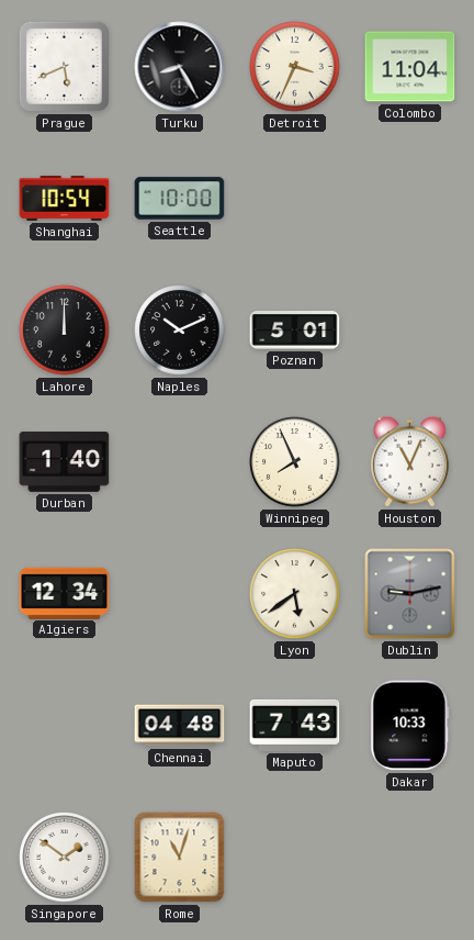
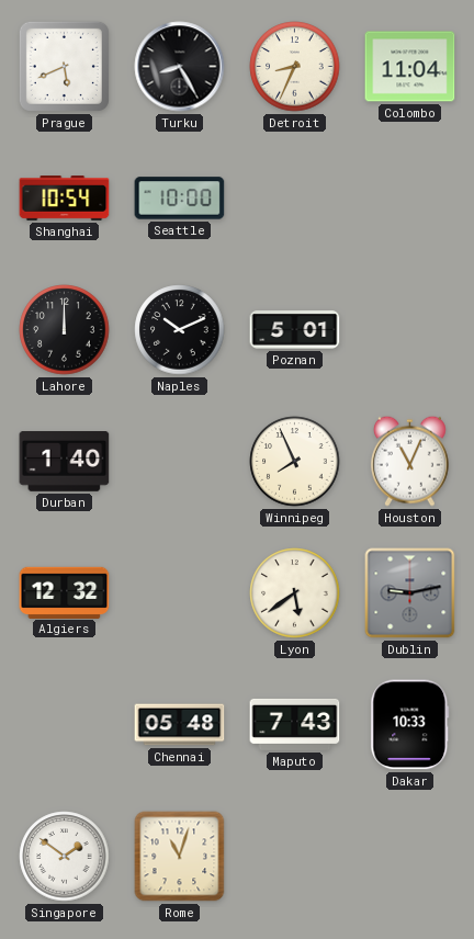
Detroit: 3:34 -> 8:34
Algiers: 12:34 -> 12:32
Chennai: 04:48 -> 05:48
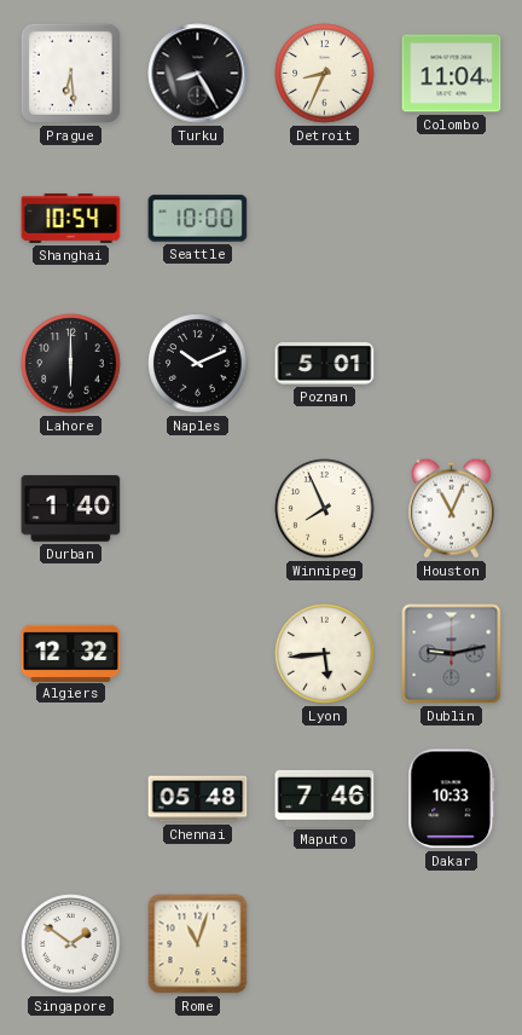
Prague: 5:41 -> 6:29
Lahore: 12:00 -> 6:00
Lyon: 5:39 -> 5:44
Maputo: 7:43 -> 7:46
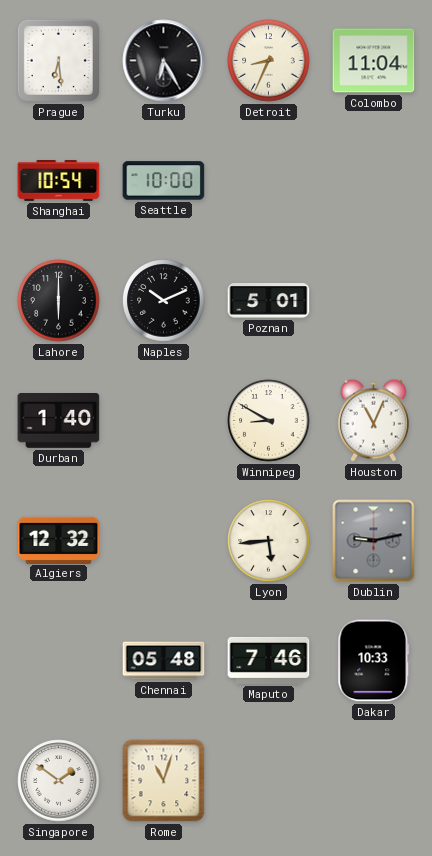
Turku: 8:25 -> 6:25
Winnipeg: 7:56 -> 8:50
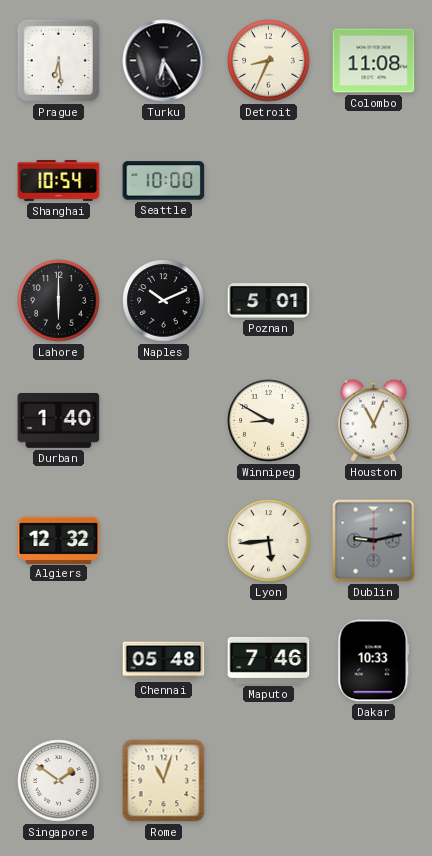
Colombo: 11:04 -> 11:08
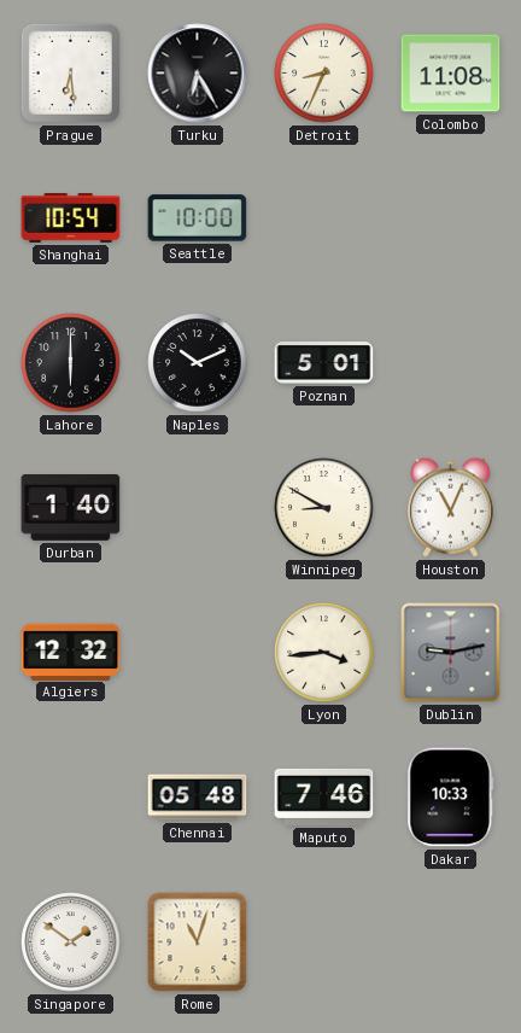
Lyon: 5:44 -> 3:44
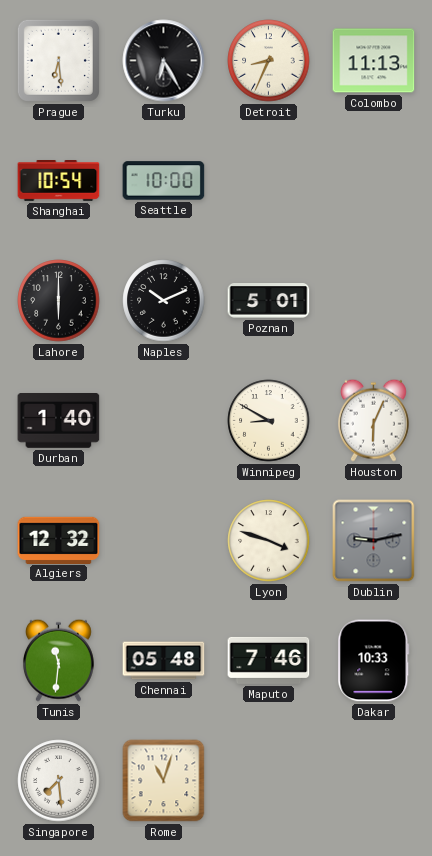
Colombo: 11:08 -> 11:13
Houston: 11:04 -> 6:04
Lyon: 3:44 -> 3:48
Tunis: none -> 11:31
Singapore: 1:51 -> 7:29
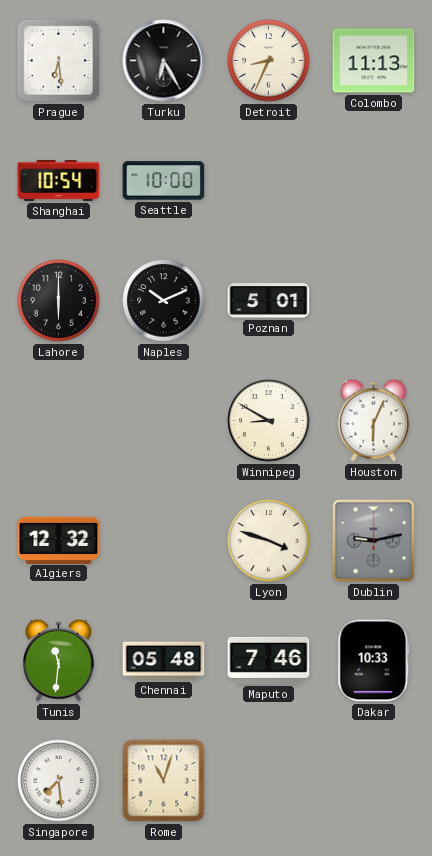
Durban: 1:40 -> none
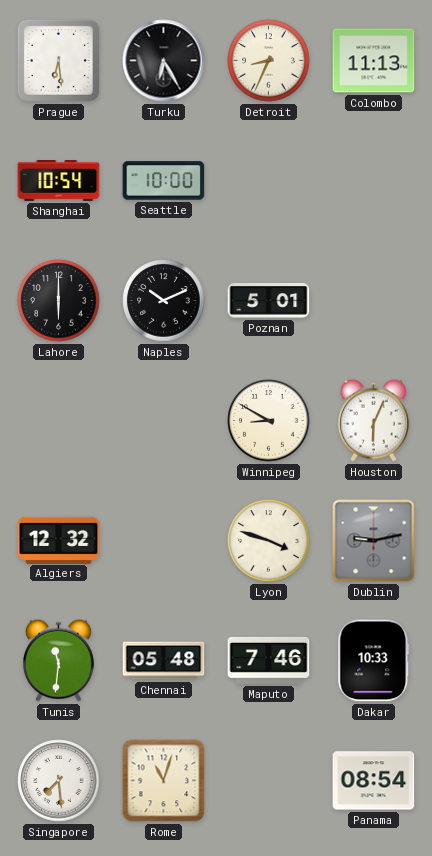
Panama: none -> 08:54
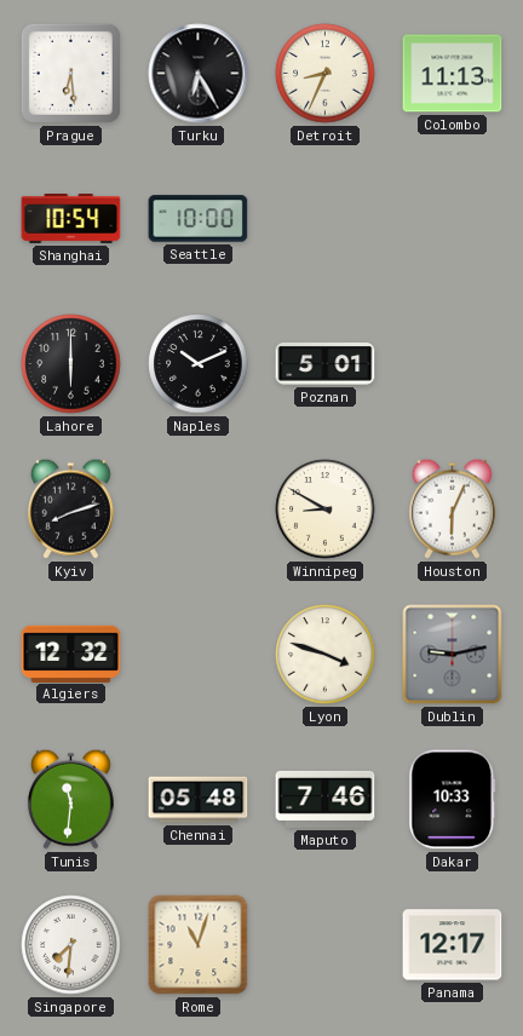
Kyiv: none -> 8:12
Singapore: 7:29 -> 7:31
Panama: 08:54 -> 12:17
